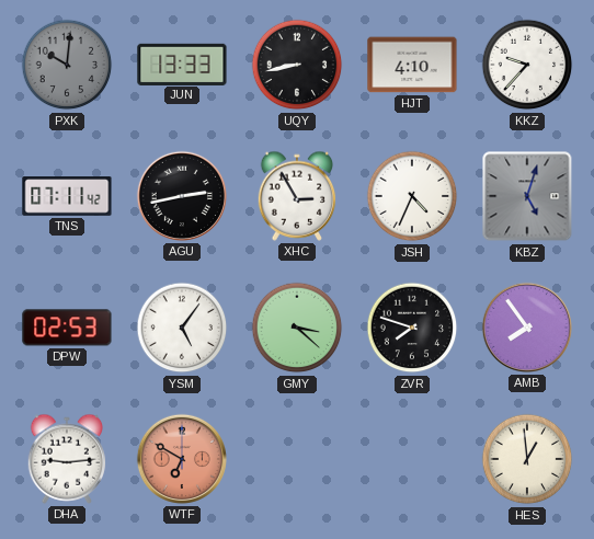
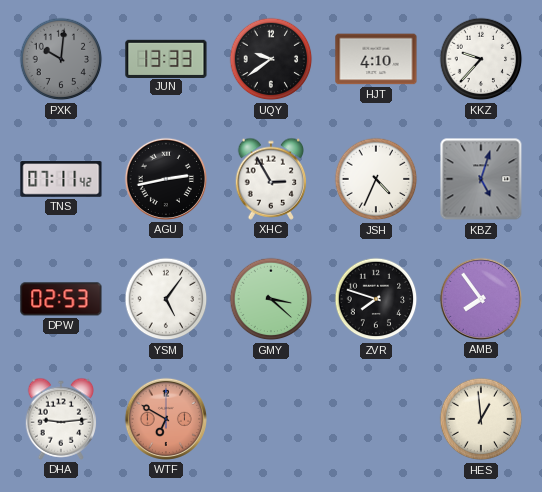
UQY: 8:43 -> 9:39
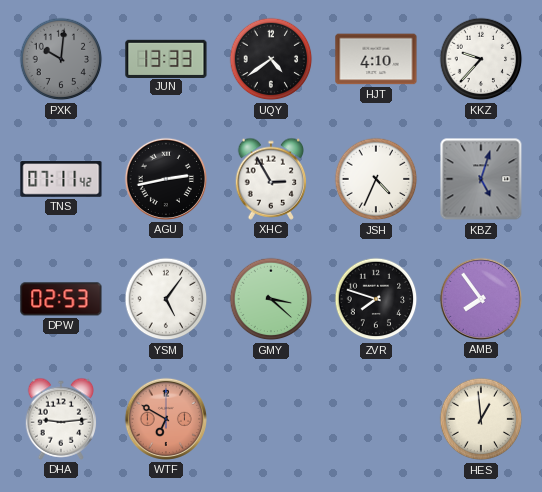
UQY: 9:39 -> 4:39
